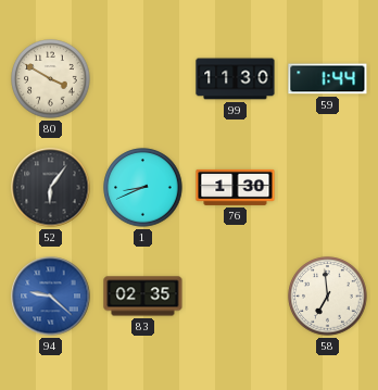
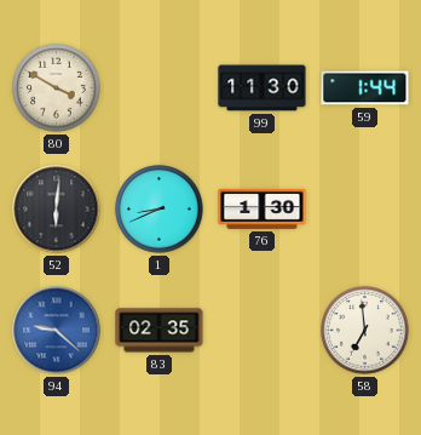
52: 6:06 -> 6:01
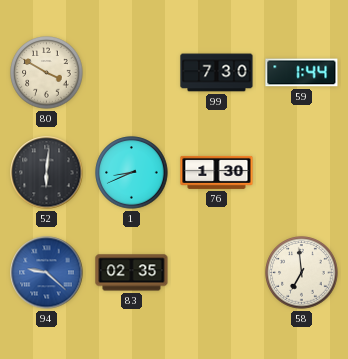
99: 11:30 -> 7:30
